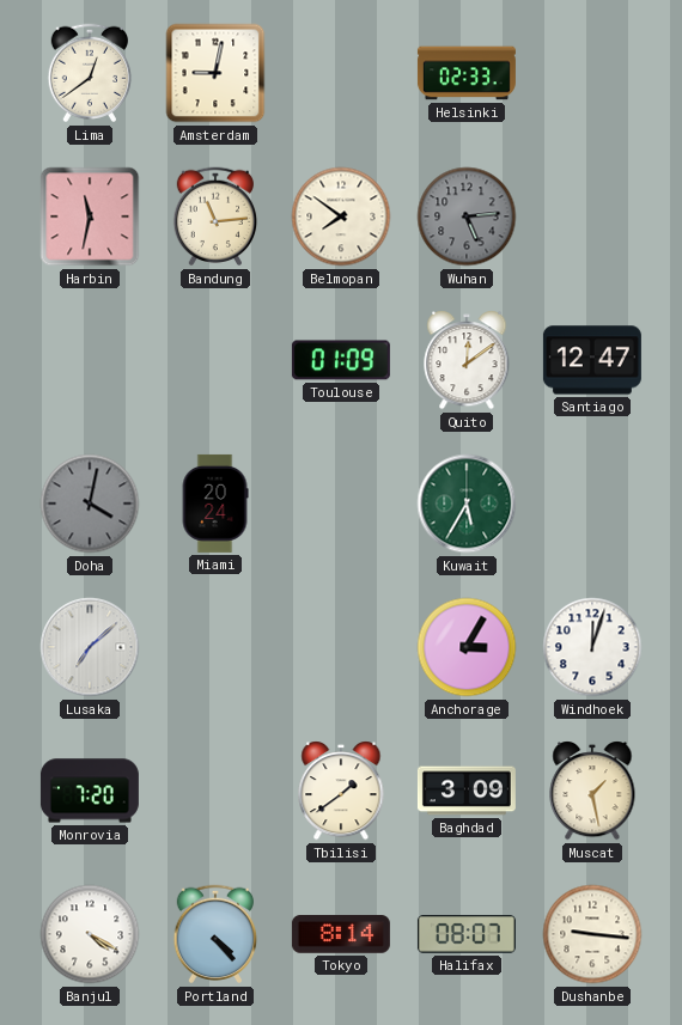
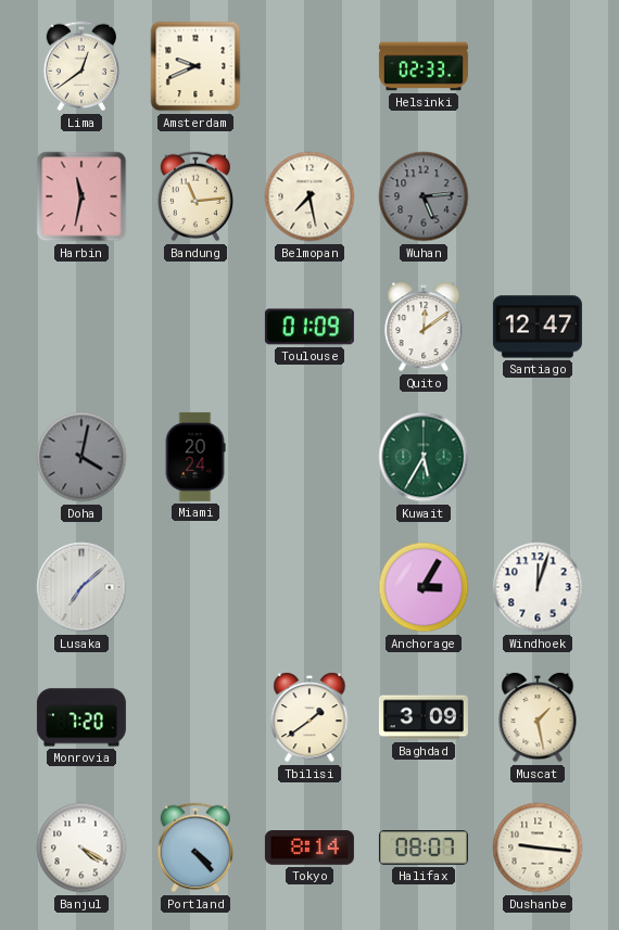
Amsterdam: 9:02 -> 9:41
Belmopan: 7:51 -> 7:28
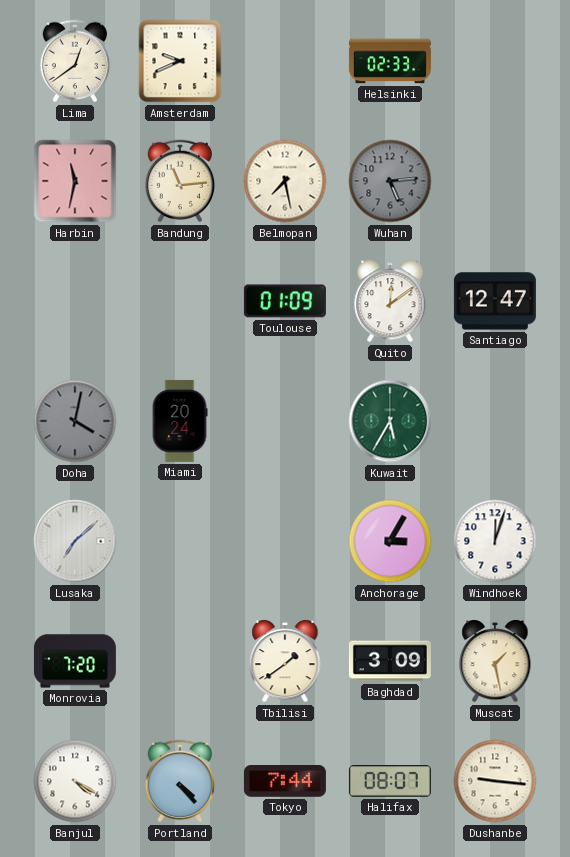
Tokyo: 8:14 -> 7:44
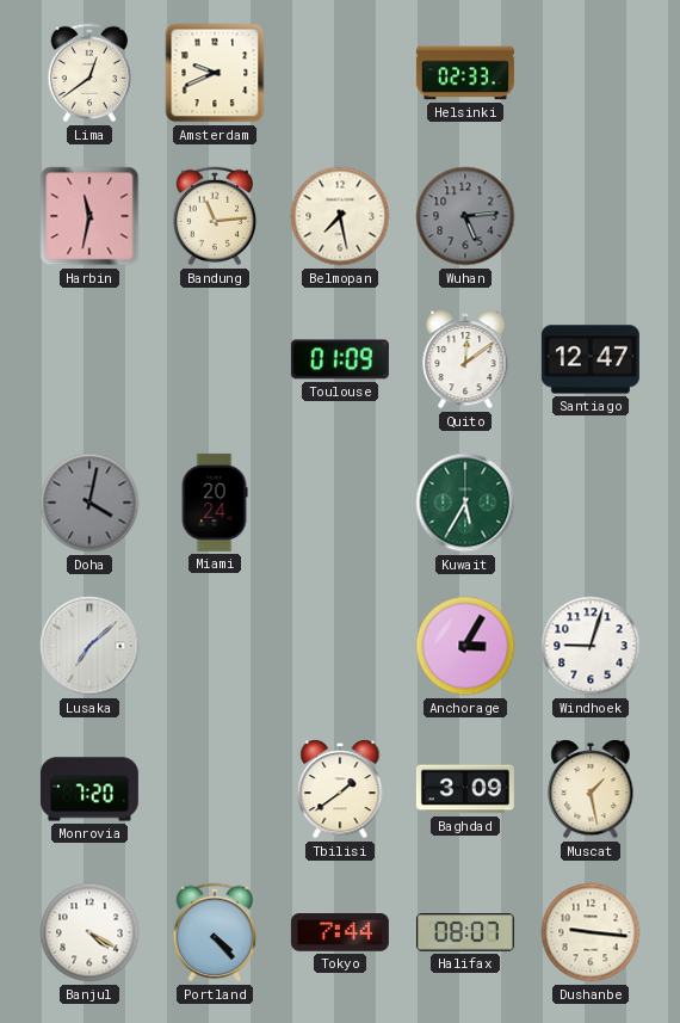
Windhoek: 12:03 -> 9:03
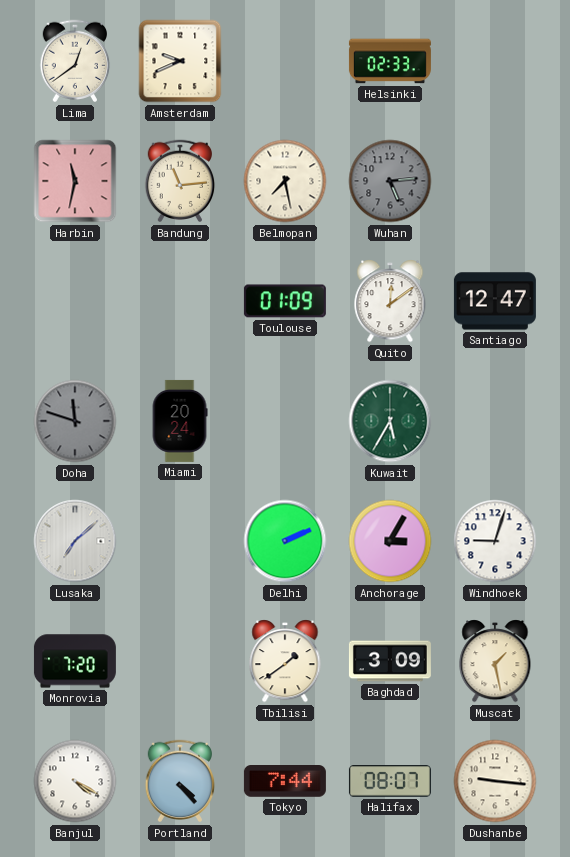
Doha: 4:02 -> 11:48
Delhi: none -> 2:11
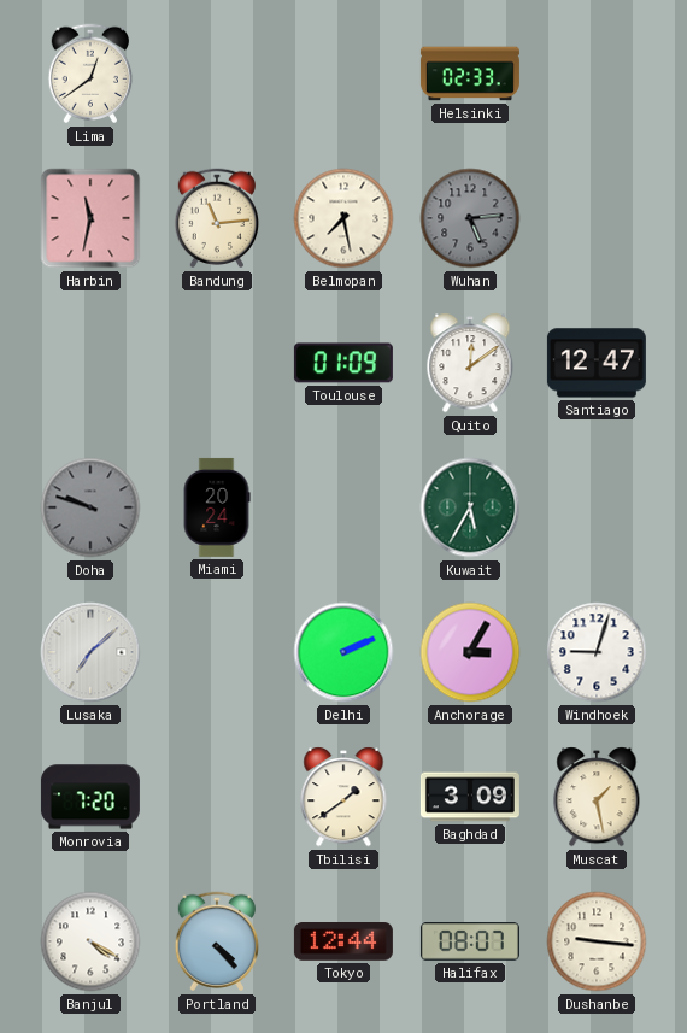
Amsterdam: 9:41 -> none
Doha: 11:48 -> 9:48
Tokyo: 7:44 -> 12:44
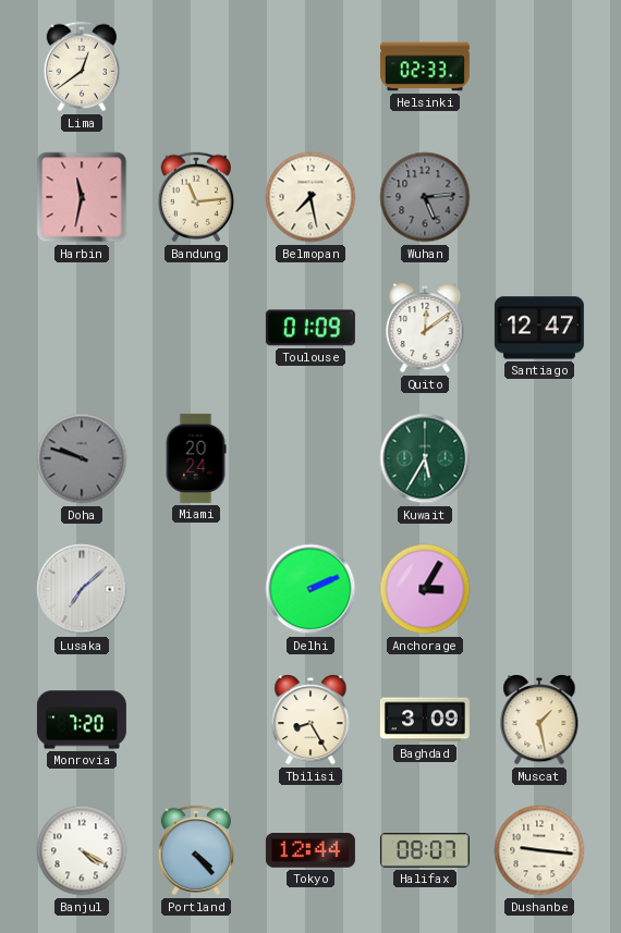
Windhoek: 9:03 -> none
Tbilisi: 1:39 -> 8:25
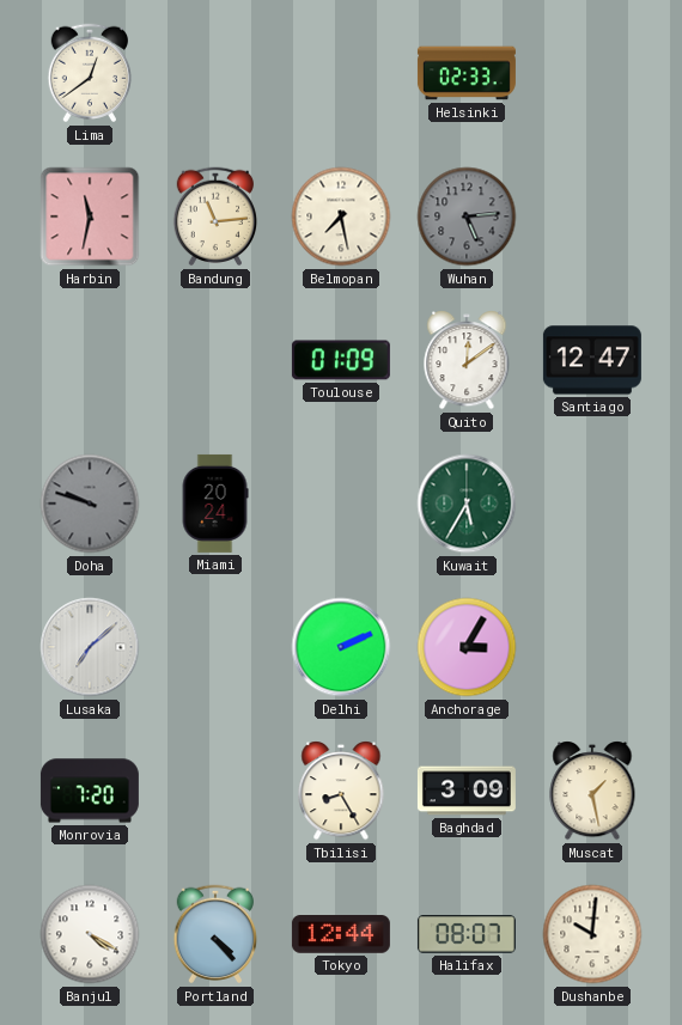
Dushanbe: 9:16 -> 10:01
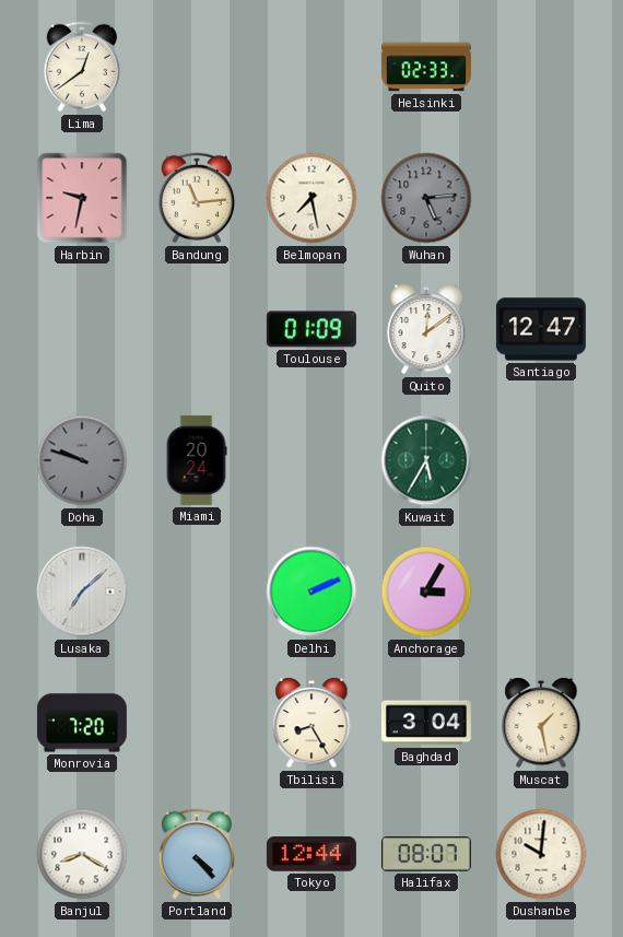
Harbin: 11:32 -> 9:32
Baghdad: 3:09 -> 3:04
Banjul: 4:20 -> 8:20
